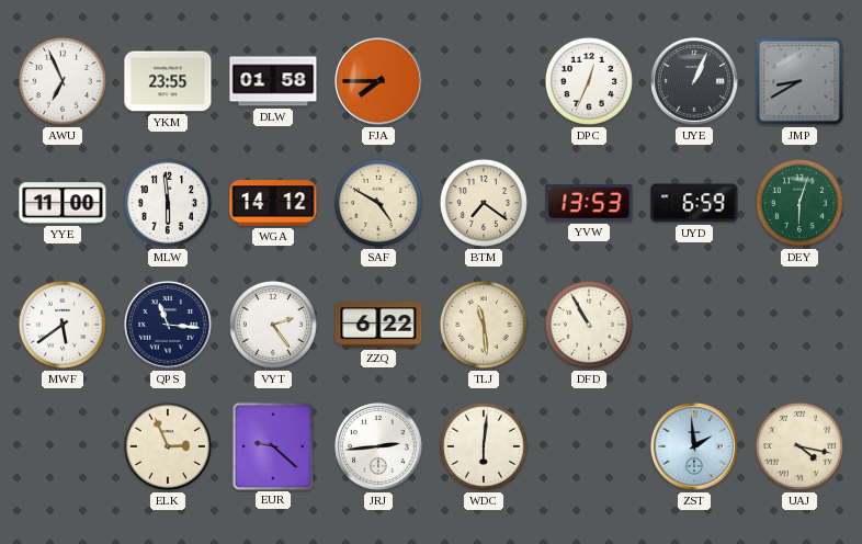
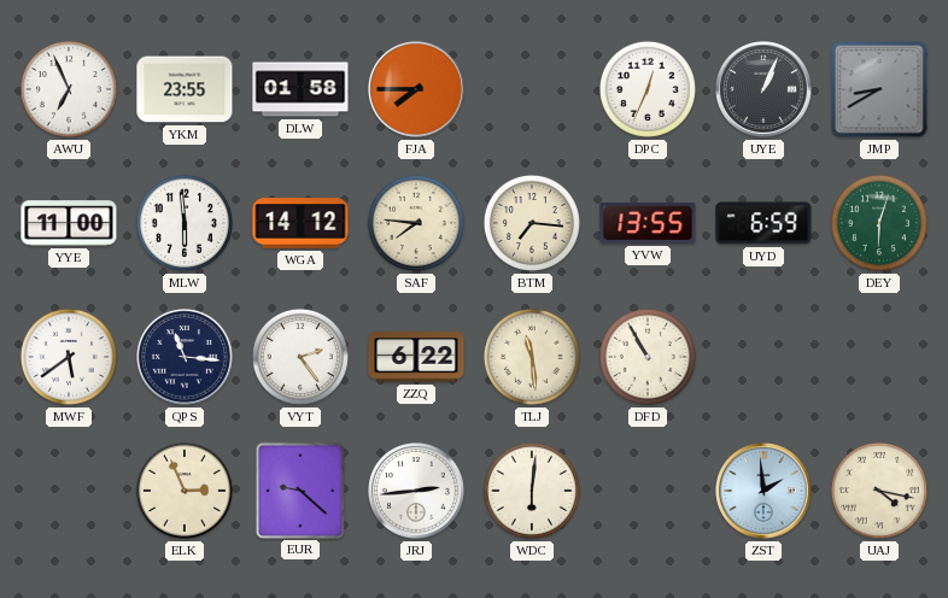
SAF: 4:50 -> 7:46
BTM: 7:21 -> 7:16
YVW: 13:53 -> 13:55
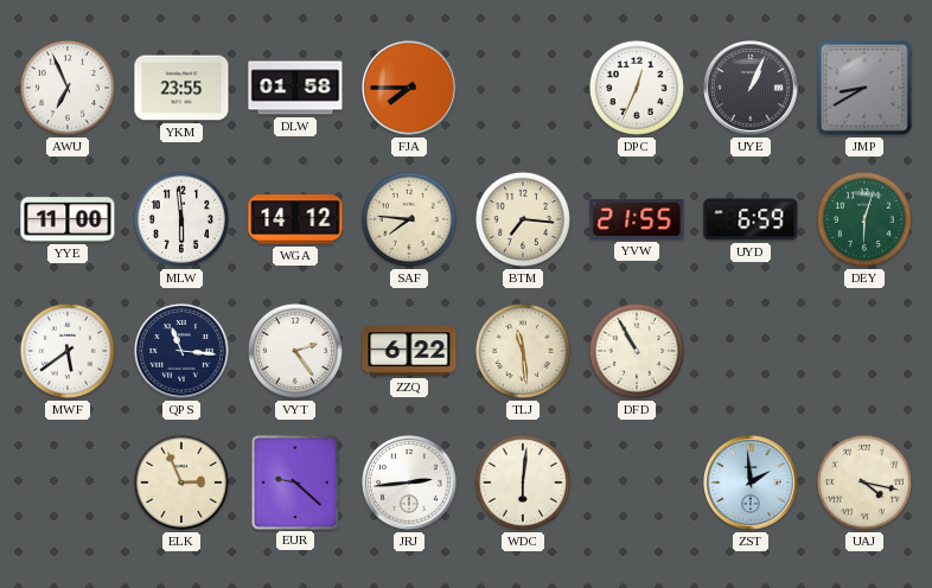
YVW: 13:55 -> 21:55
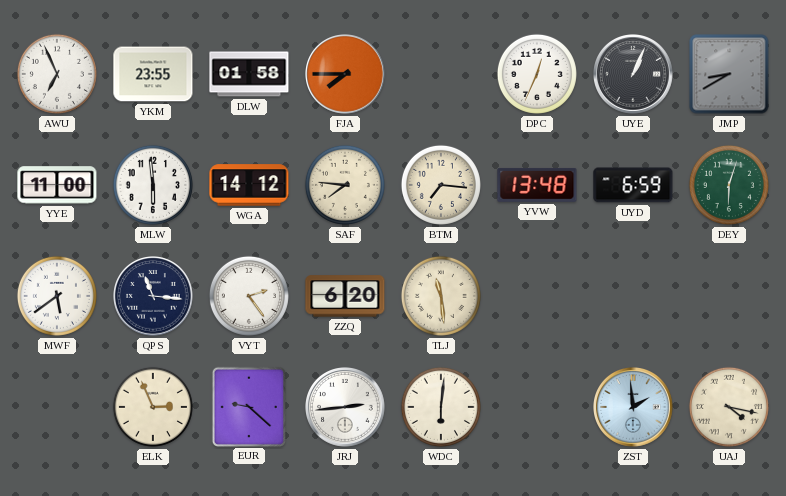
YVW: 21:55 -> 13:48
ZZQ: 6:22 -> 6:20
DFD: 10:55 -> none
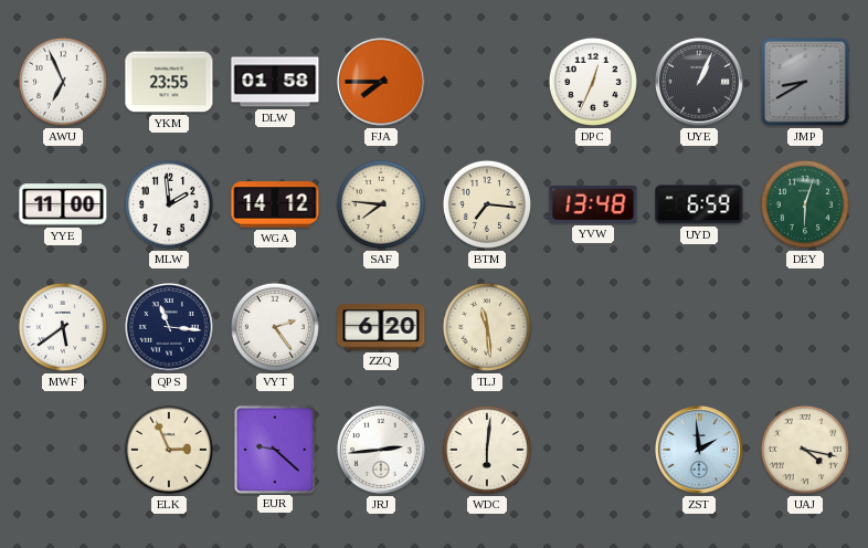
MLW: 5:59 -> 1:59
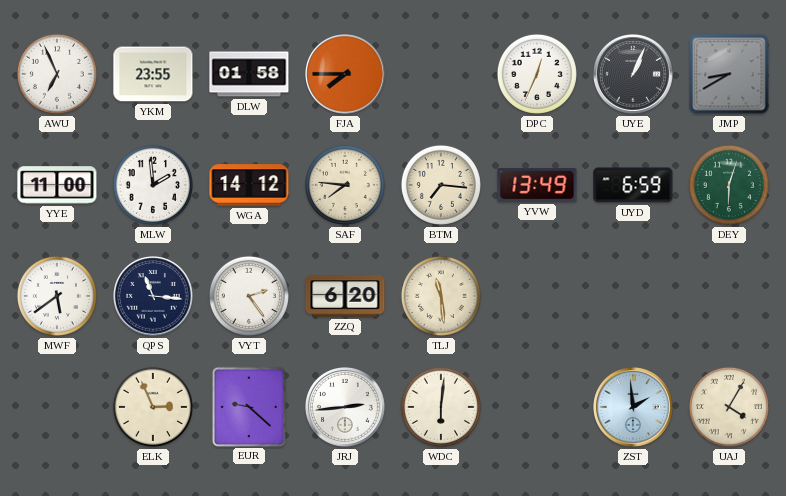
YVW: 13:48 -> 13:49
UAJ: 4:17 -> 4:05
